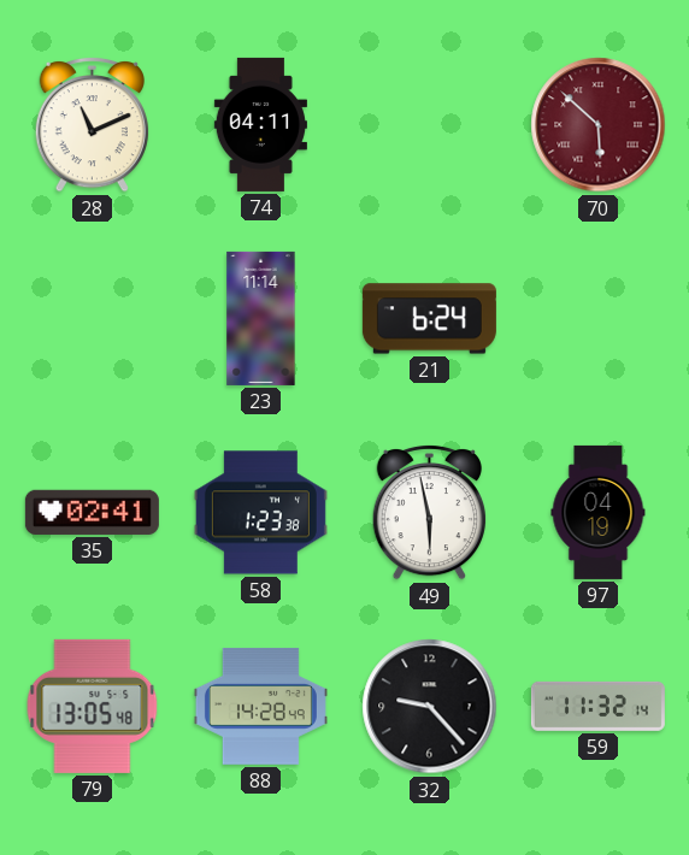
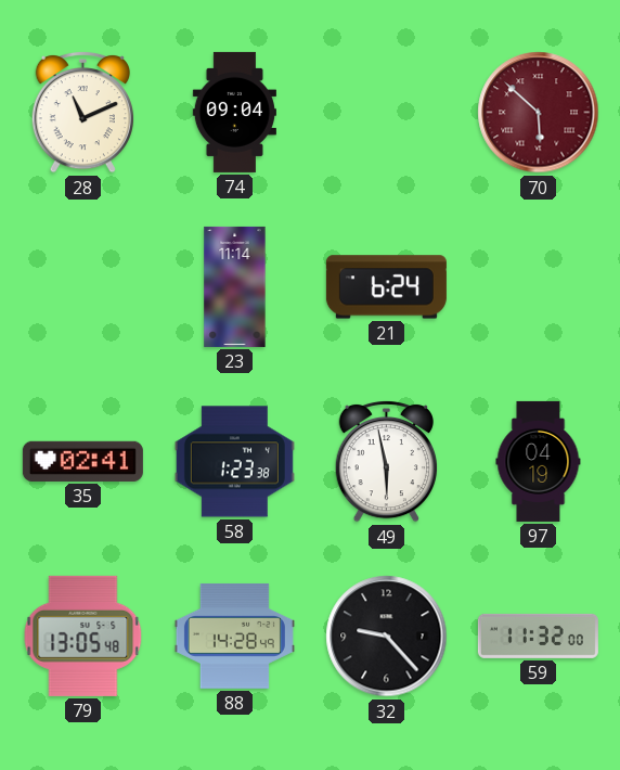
74: 04:11 -> 09:04
59: 11:32:14 -> 11:32:00
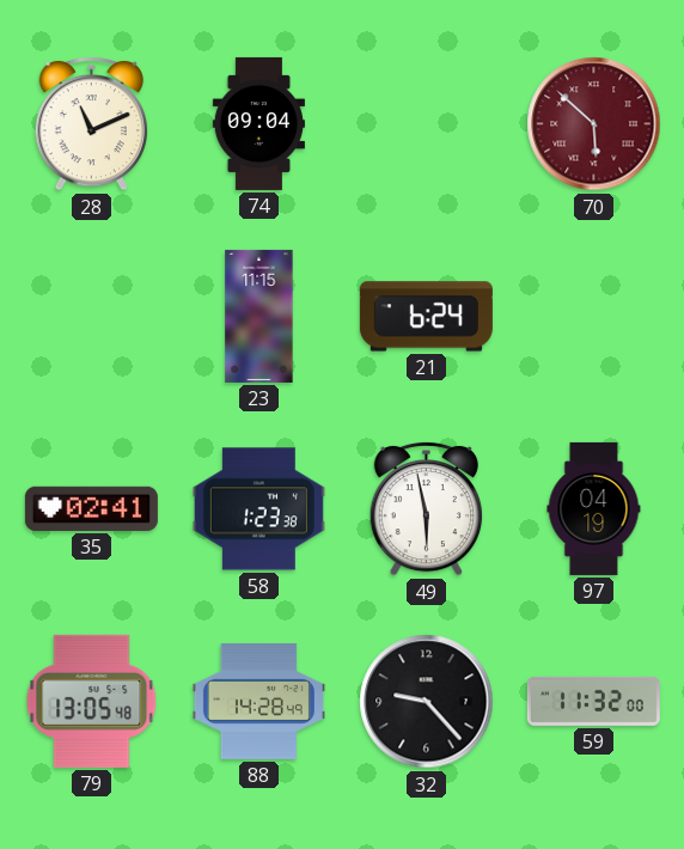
23: 11:14 -> 11:15
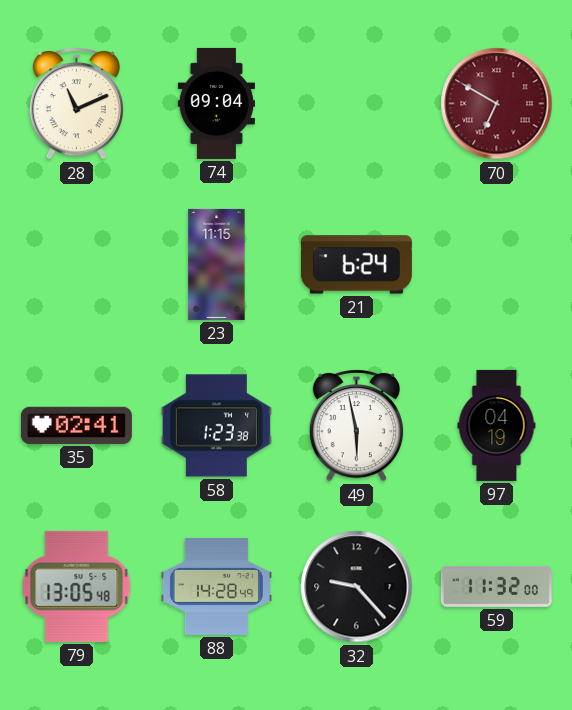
70: 5:52 -> 6:50
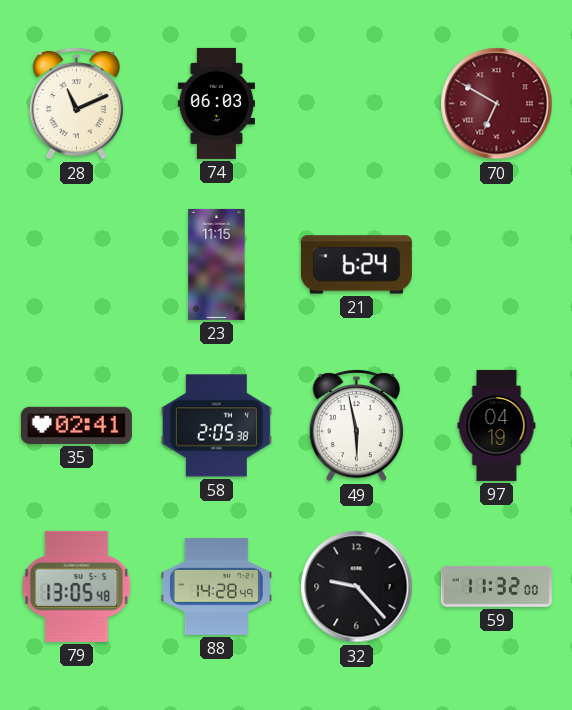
74: 09:04 -> 06:03
58: 1:23 -> 2:05
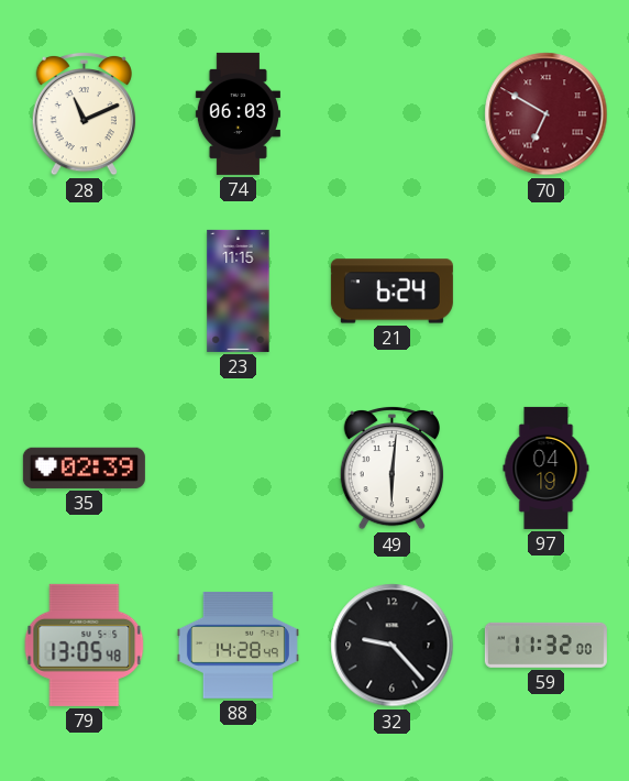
35: 02:41 -> 02:39
58: 2:05 -> none
49: 5:58 -> 6:01
